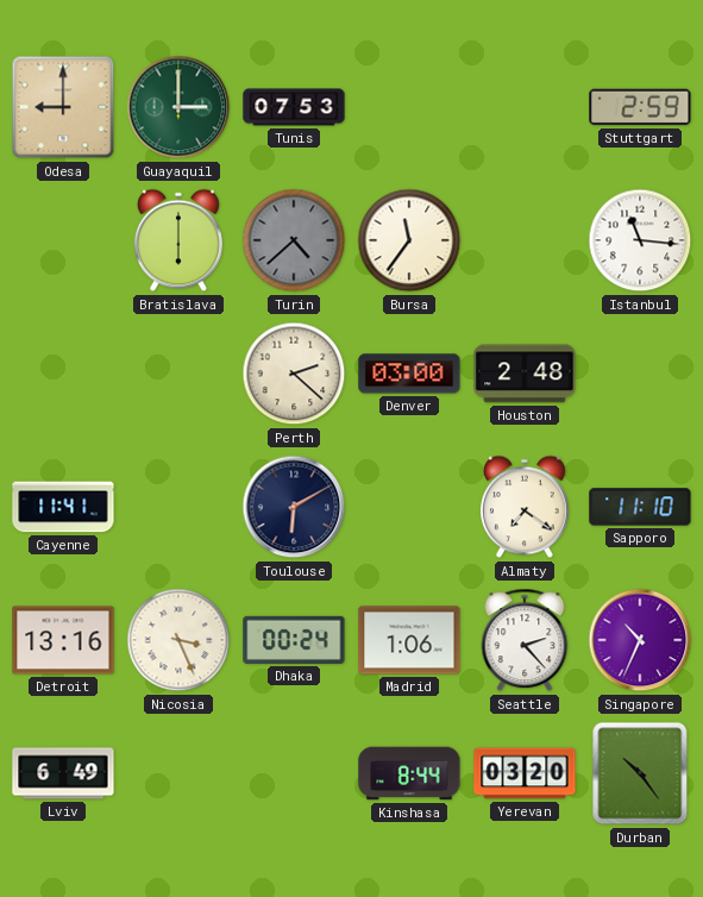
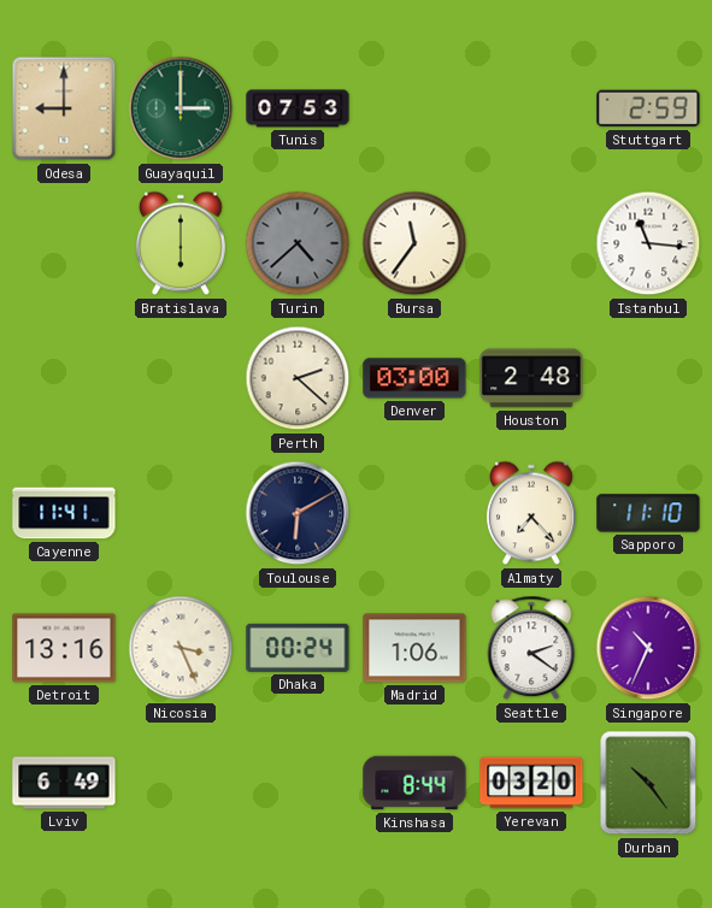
Almaty: 7:21 -> 7:23
Seattle: 2:23 -> 2:21
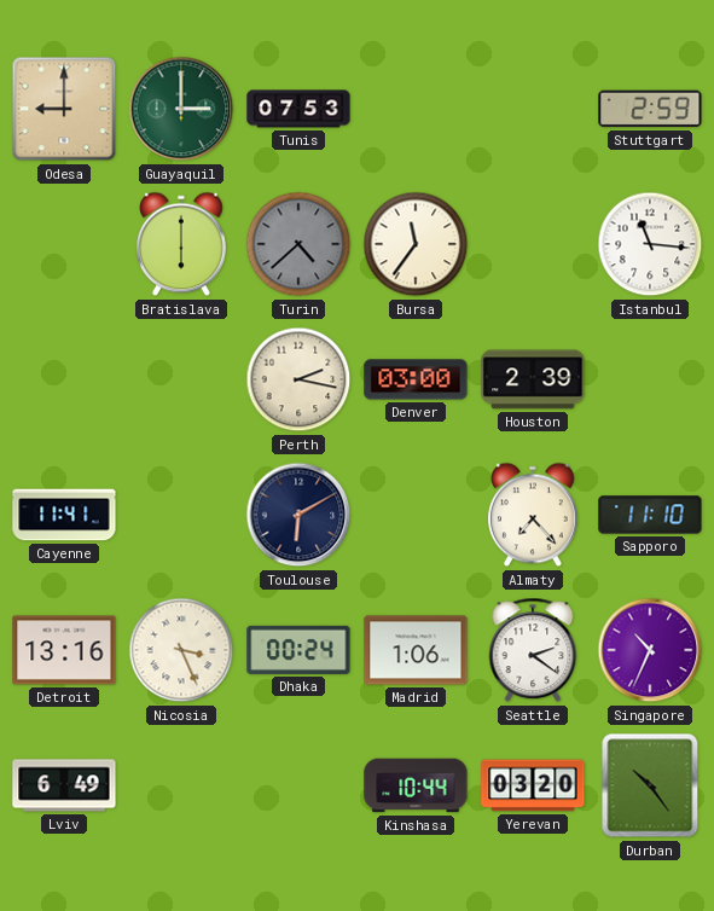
Perth: 2:22 -> 2:17
Houston: 2:48 -> 2:39
Kinshasa: 8:44 -> 10:44
